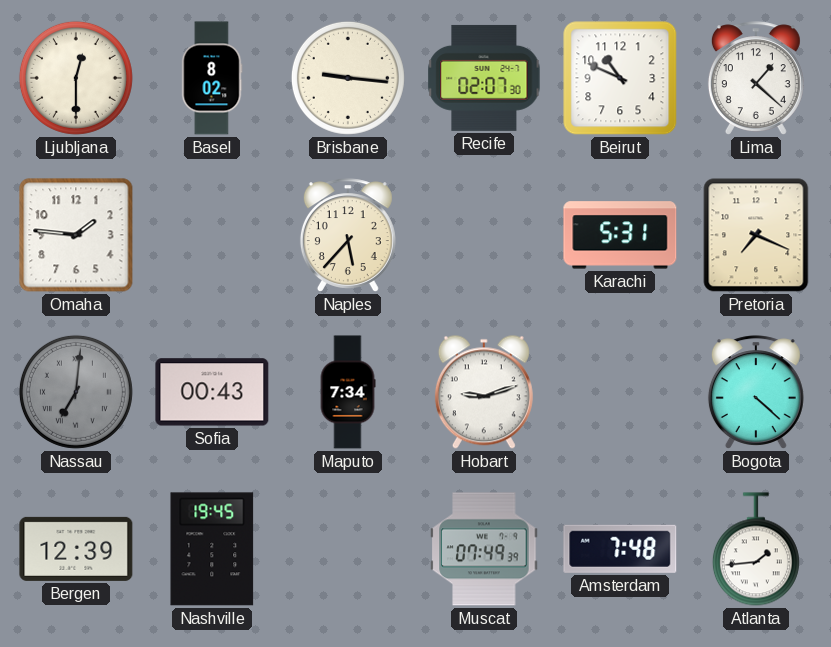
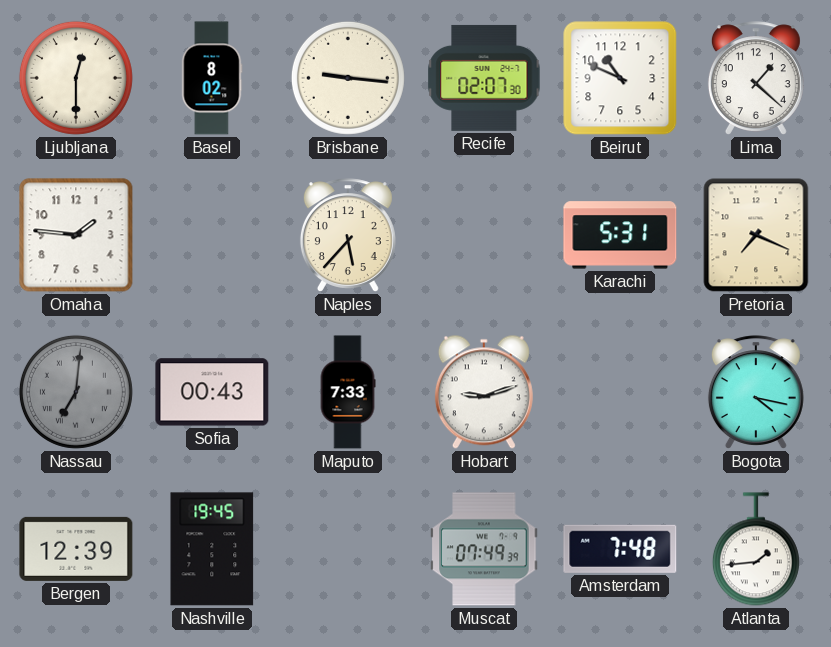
Maputo: 7:34 -> 7:33
Bogota: 4:22 -> 4:17
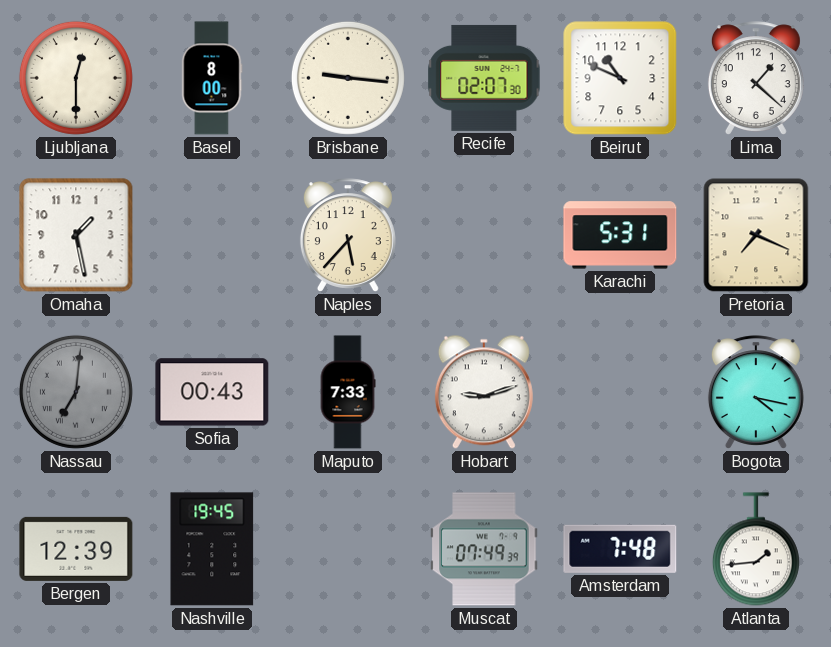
Basel: 8:02 -> 8:00
Omaha: 1:46 -> 1:28
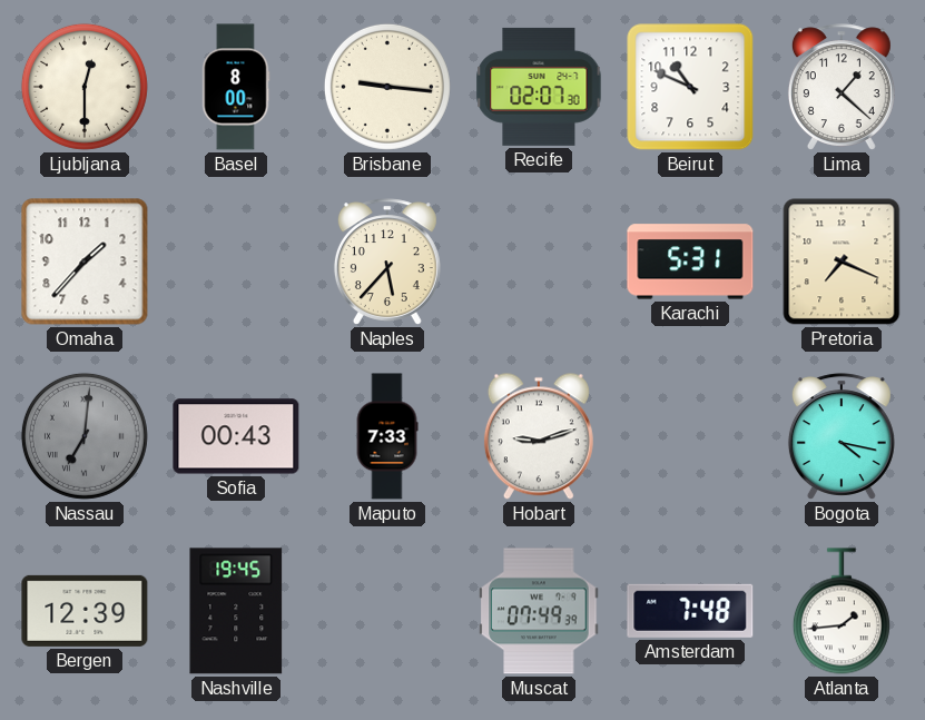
Omaha: 1:28 -> 1:37
